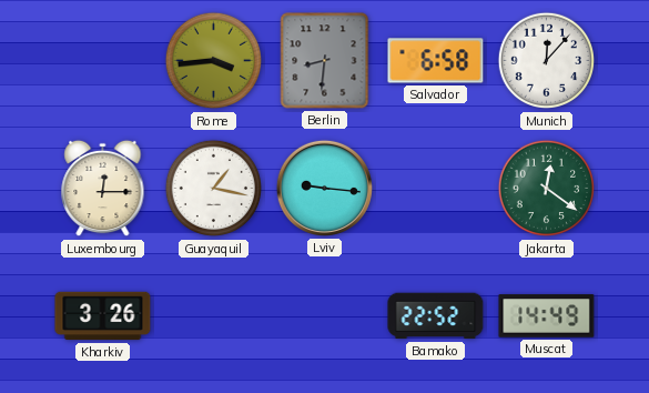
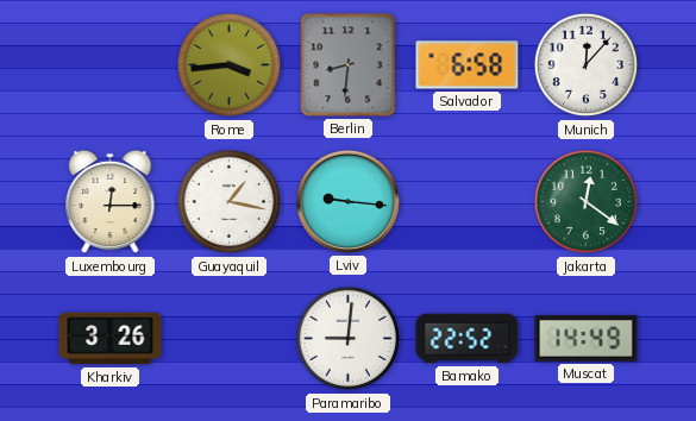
Paramaribo: none -> 9:01
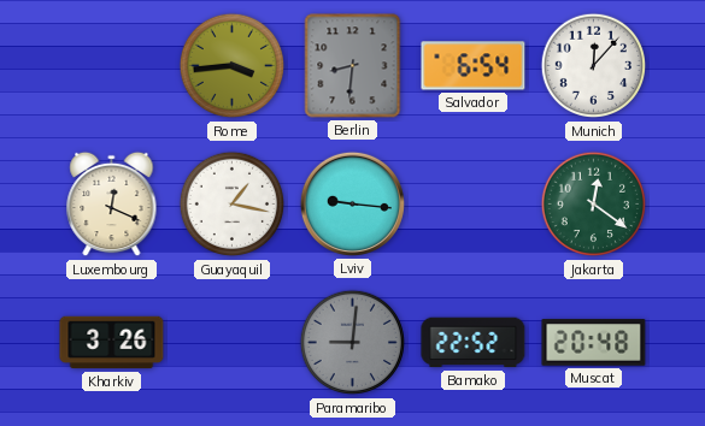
Salvador: 6:58 -> 6:54
Luxembourg: 12:15 -> 12:19
Paramaribo dial: white -> grey
Muscat: 14:49 -> 20:48
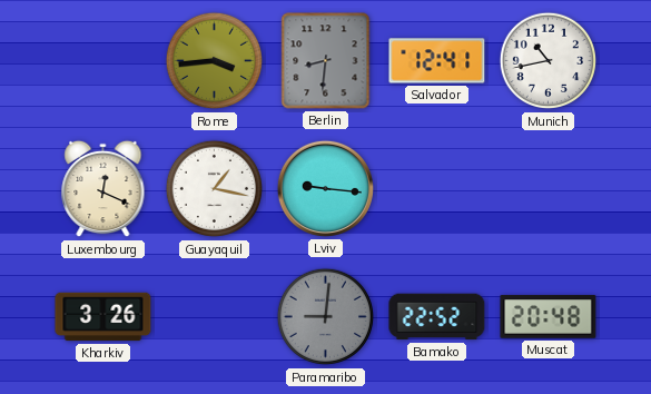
Salvador: 6:54 -> 12:41
Munich: 12:07 -> 10:43
Jakarta: 12:21 -> none
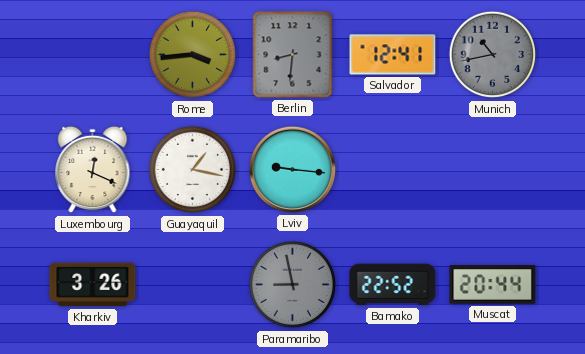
Munich dial: white -> grey
Paramaribo: 9:01 -> 8:58
Muscat: 20:48 -> 20:44
